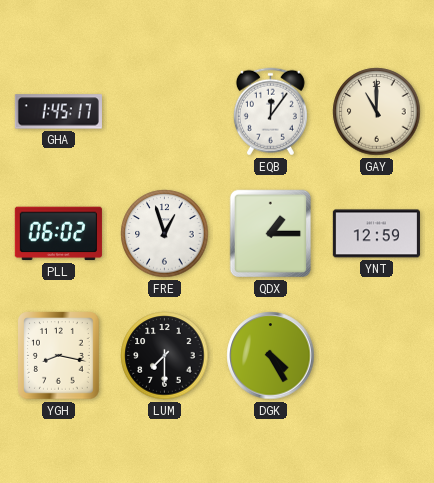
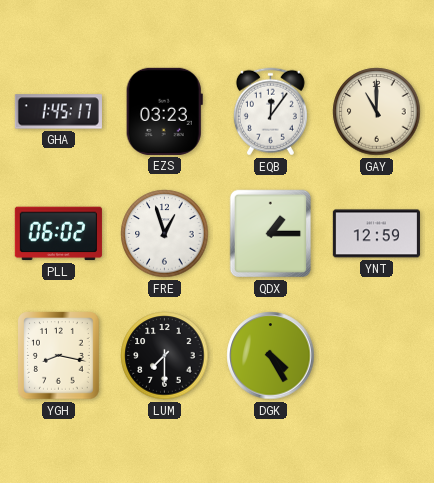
EZS: none -> 03:23
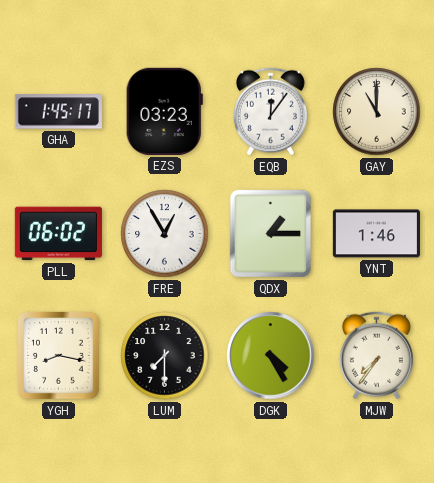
FRE: 12:57 -> 12:55
YNT: 12:59 -> 1:46
MJW: none -> 7:36
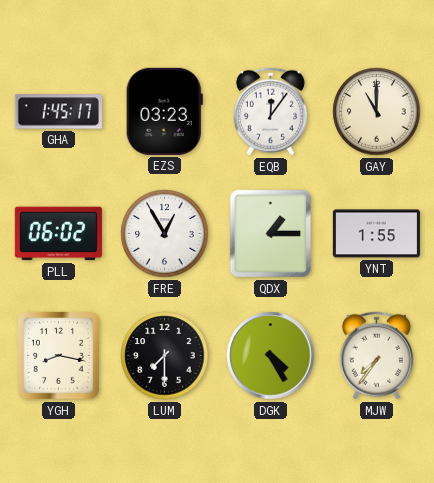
YNT: 1:46 -> 1:55
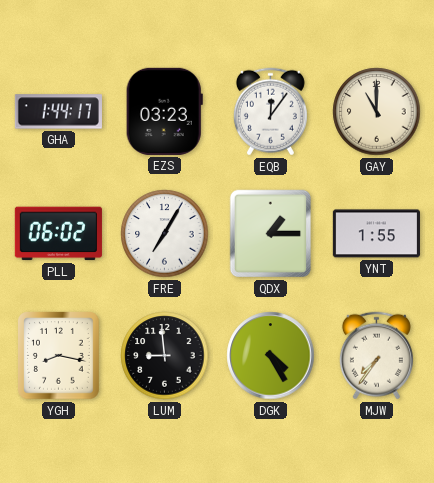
GHA: 1:45 -> 1:44
FRE: 12:55 -> 7:05
LUM: 7:30 -> 8:59
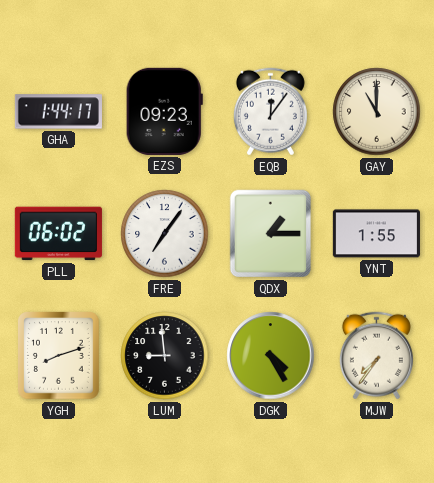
EZS: 03:23 -> 09:23
FRE: 7:05 -> 7:06
YGH: 8:17 -> 8:12
